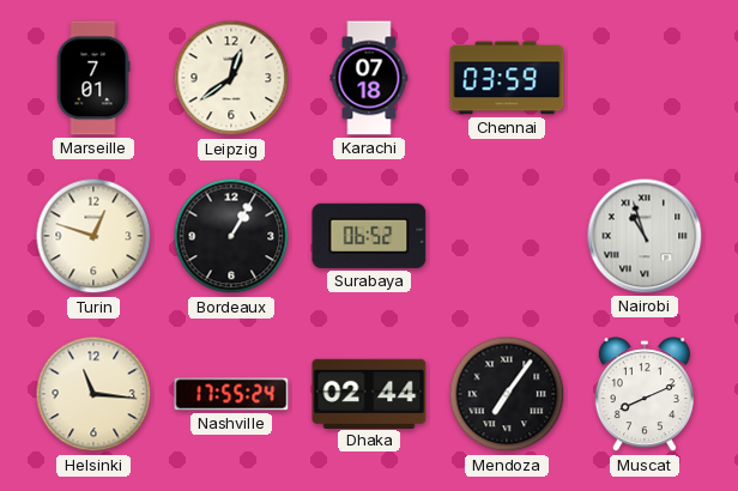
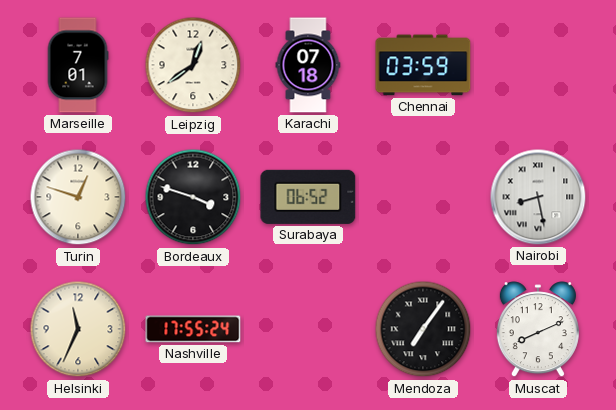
Bordeaux: 1:05 -> 3:48
Nairobi: 10:57 -> 8:28
Helsinki: 11:16 -> 11:34
Dhaka: 02:44 -> none
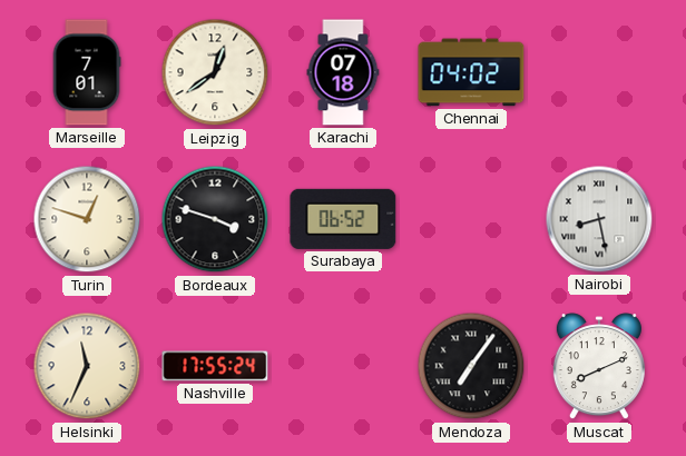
Chennai: 03:59 -> 04:02
